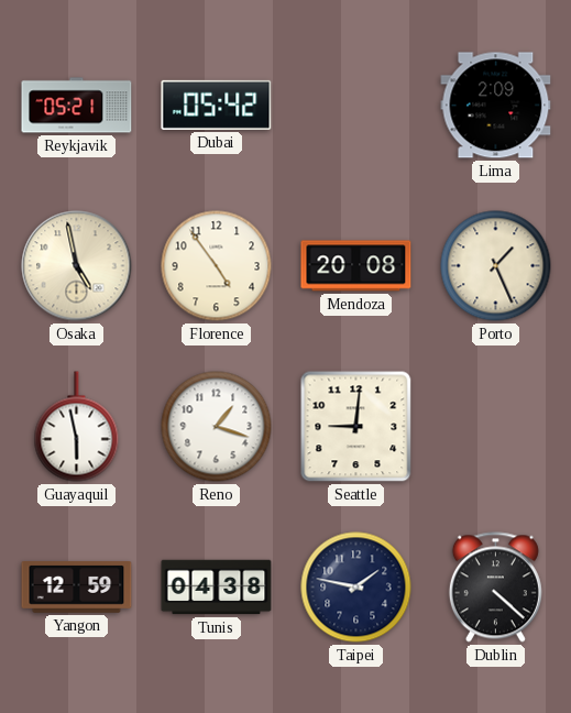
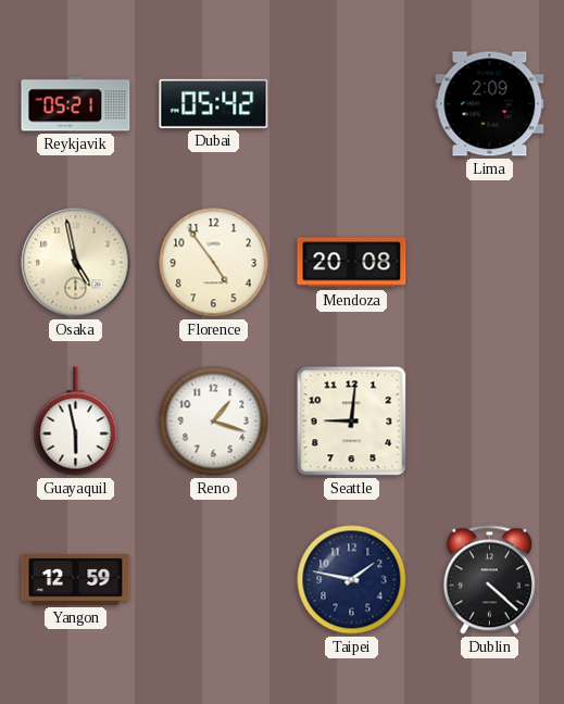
Porto: 1:26 -> none
Tunis: 04:38 -> none
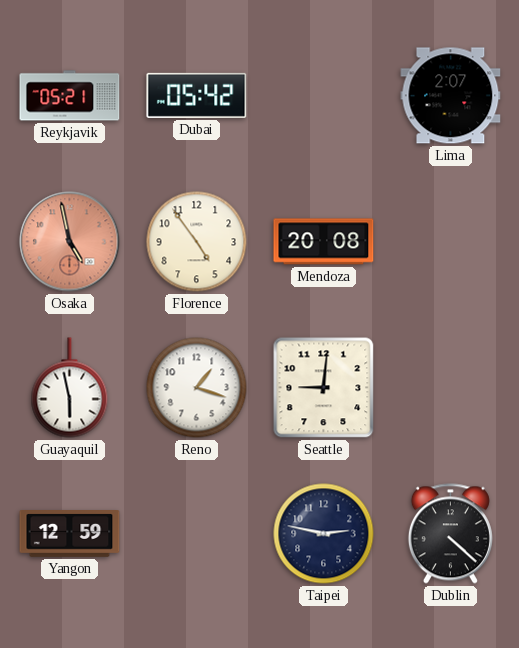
Lima: 2:09 -> 2:07
Osaka dial: cream -> salmon
Taipei: 1:47 -> 2:47
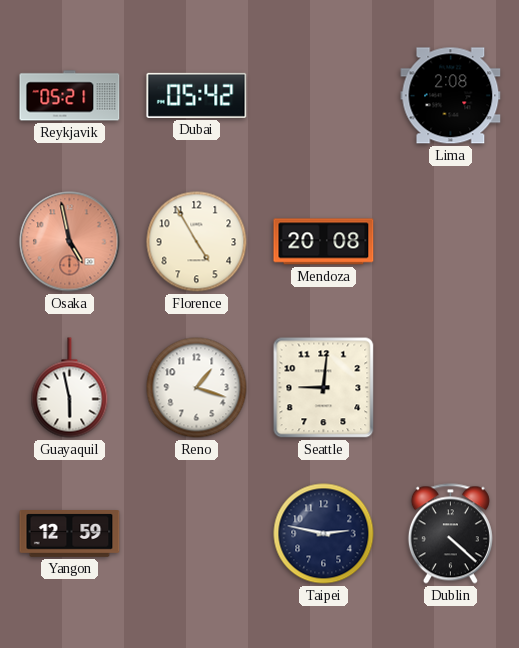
Lima: 2:07 -> 2:08
Florence: 4:54 -> 4:55
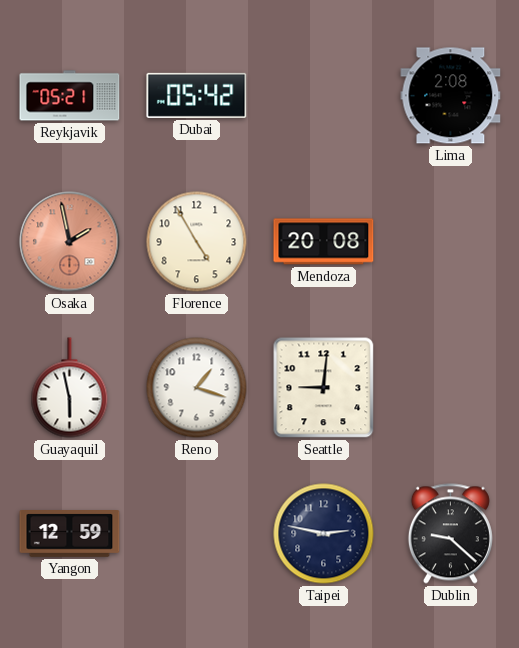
Osaka: 4:58 -> 1:58
Dublin: 4:22 -> 9:22
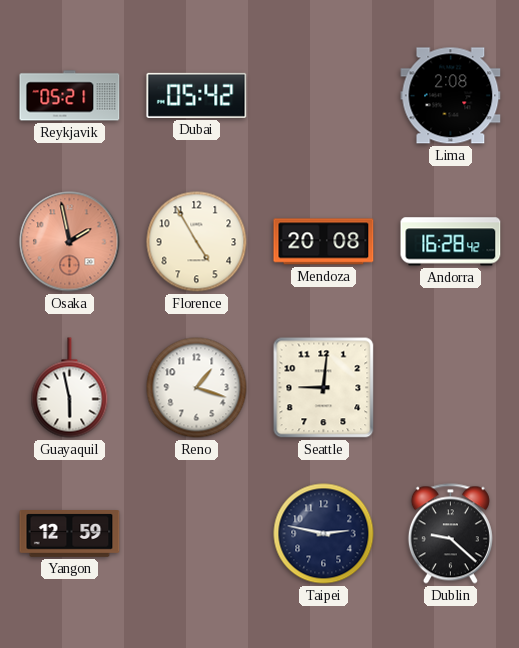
Andorra: none -> 16:28
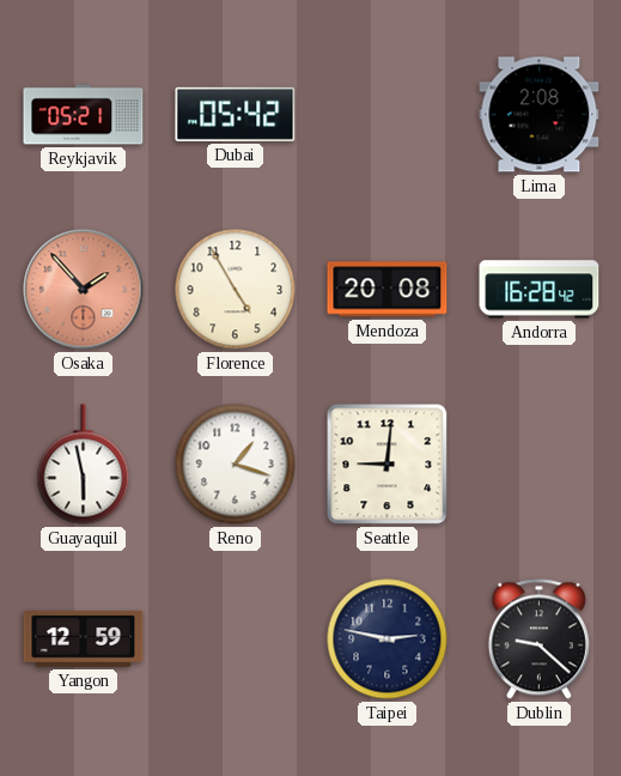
Osaka: 1:58 -> 1:53
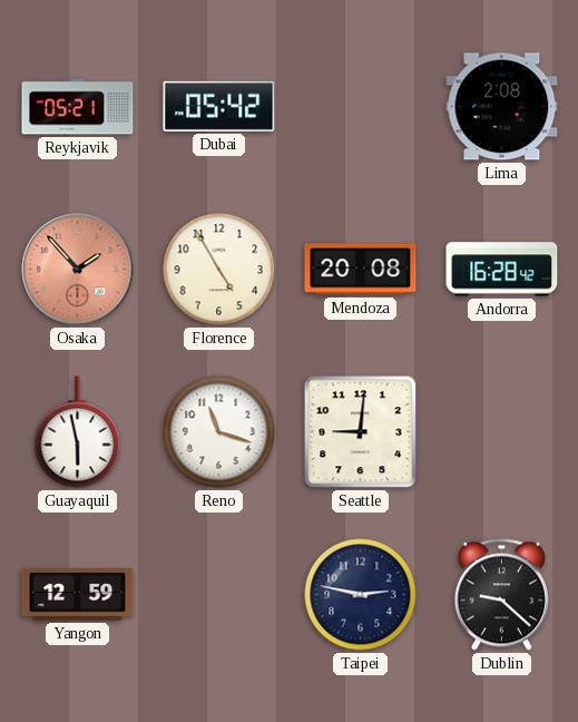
Reno: 1:18 -> 11:18
